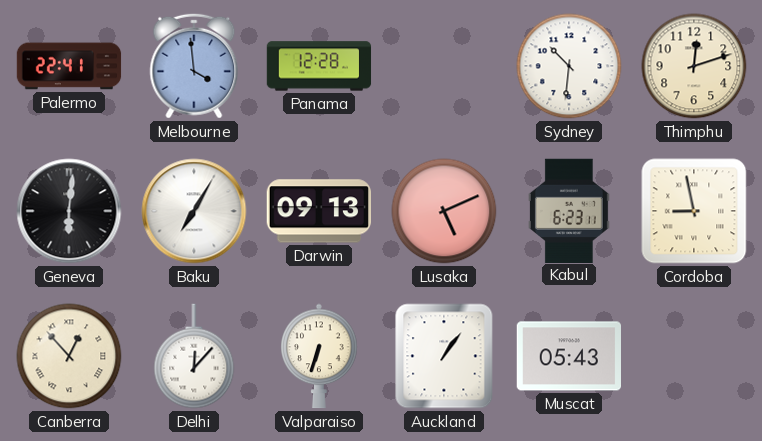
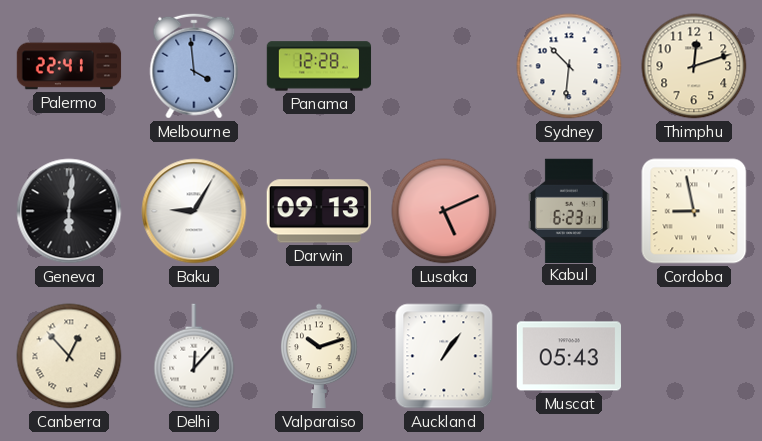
Baku: 7:05 -> 9:05
Valparaiso: 6:33 -> 10:12
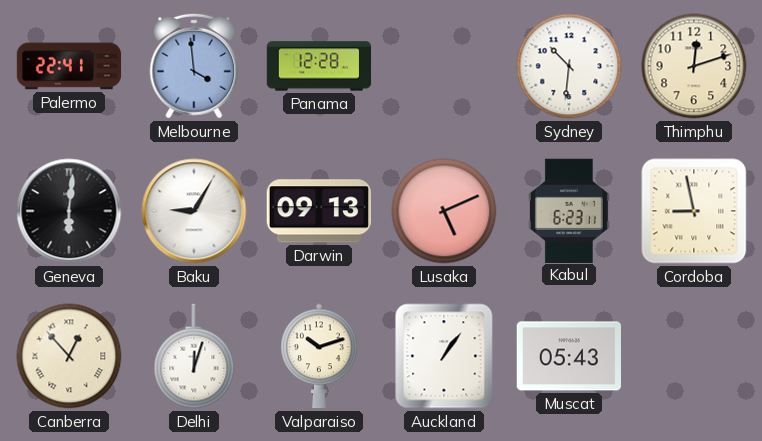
Delhi: 12:07 -> 12:03
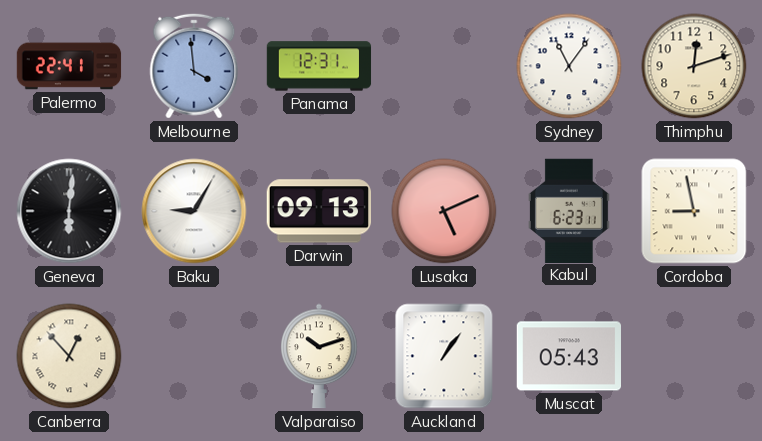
Panama: 12:28 -> 12:31
Sydney: 10:31 -> 11:06
Delhi: 12:03 -> none
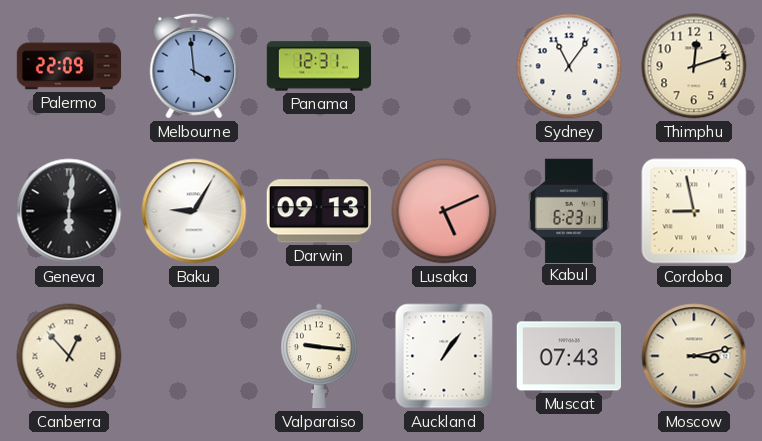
Palermo: 22:41 -> 22:09
Valparaiso: 10:12 -> 9:16
Muscat: 05:43 -> 07:43
Moscow: none -> 3:13
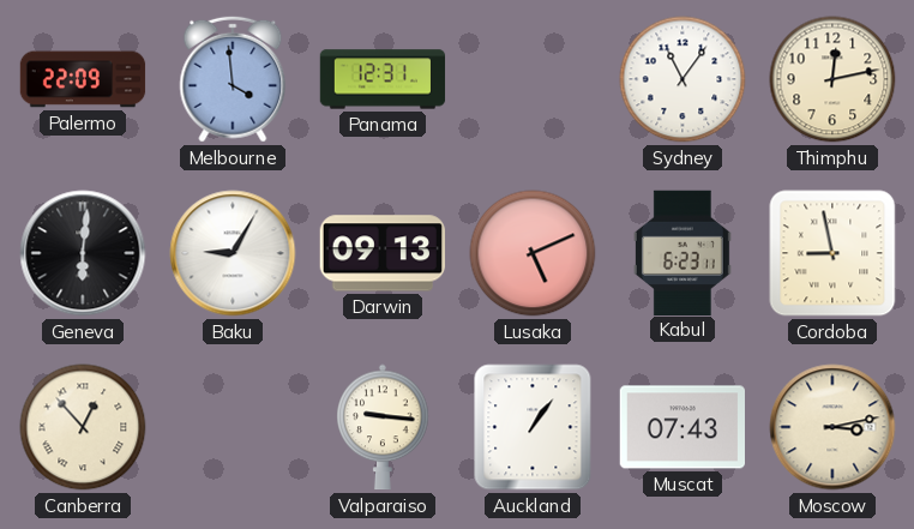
Thimphu: 12:12 -> 12:13
